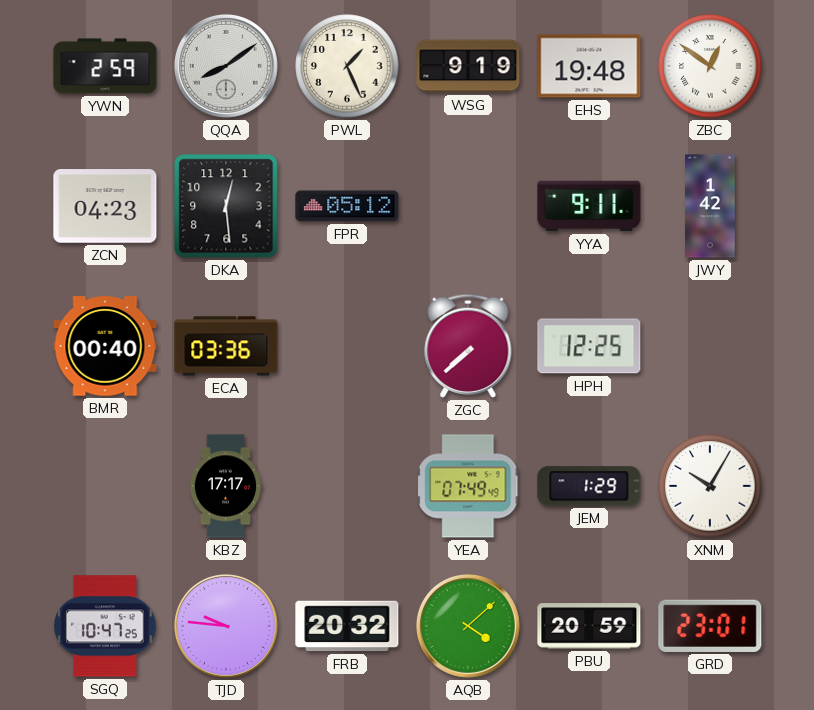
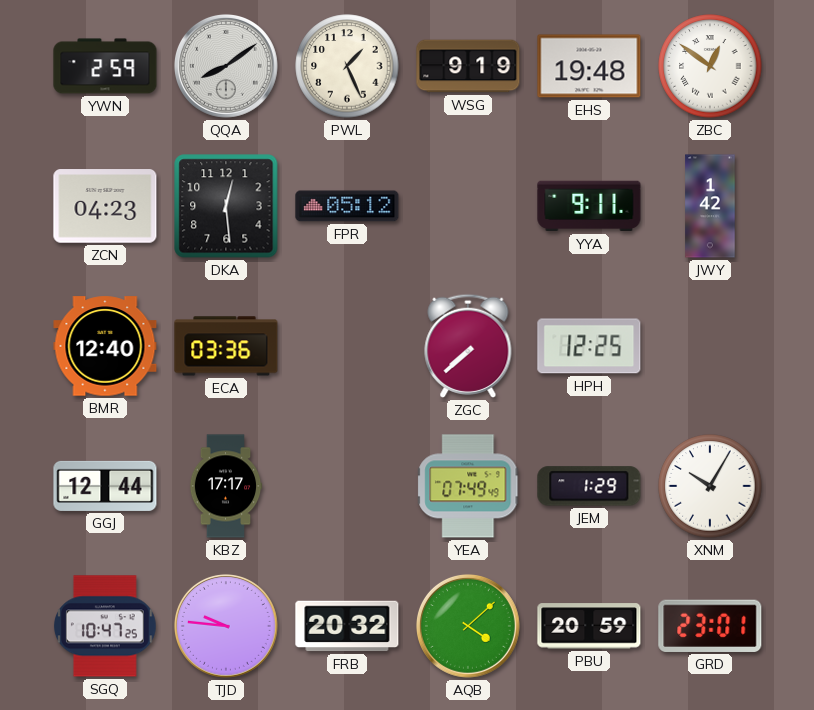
BMR: 00:40 -> 12:40
GGJ: none -> 12:44
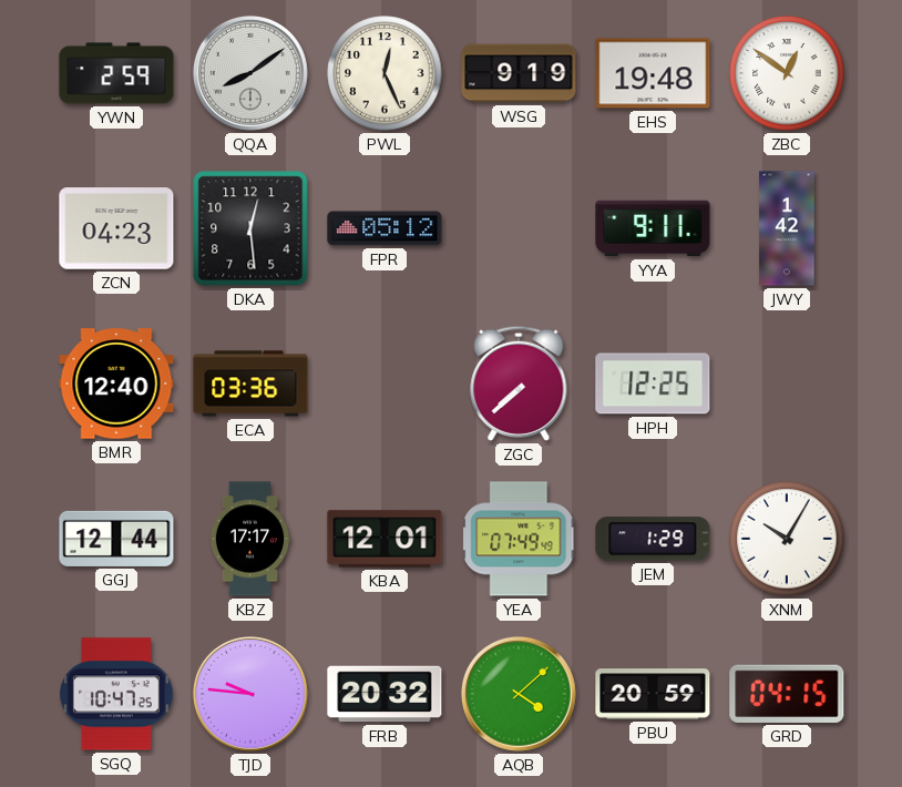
PWL: 1:26 -> 12:26
KBA: none -> 12:01
GRD: 23:01 -> 04:15
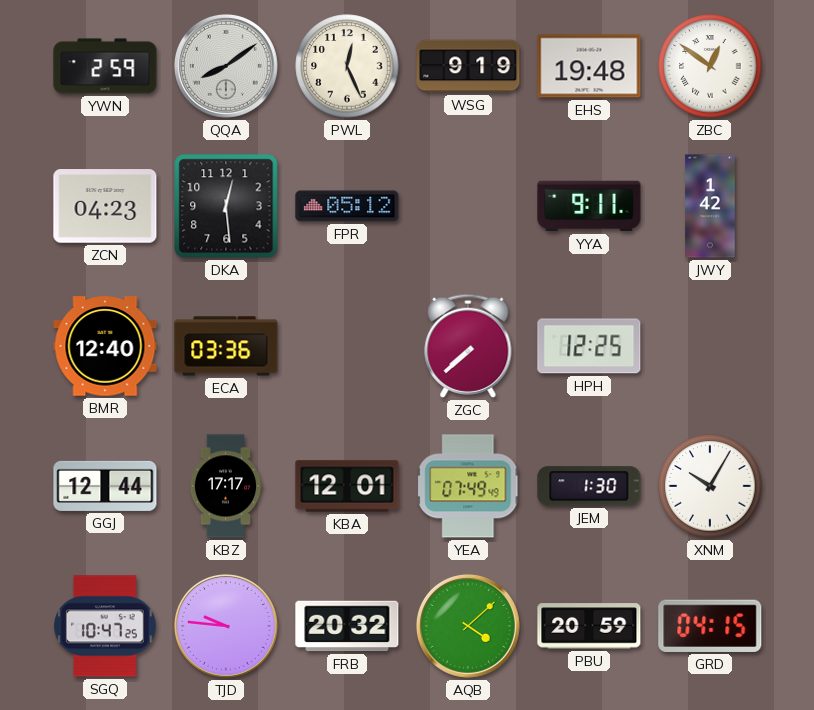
JEM: 1:29 -> 1:30
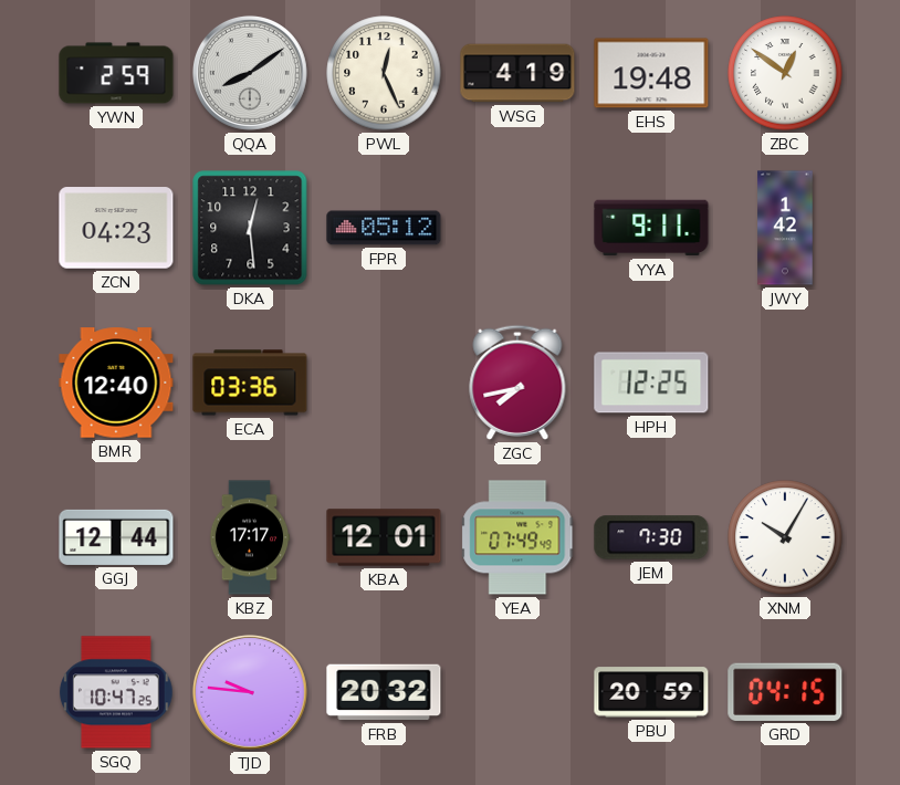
WSG: 9:19 -> 4:19
ZGC: 7:38 -> 7:43
JEM: 1:30 -> 7:30
AQB: 4:08 -> none
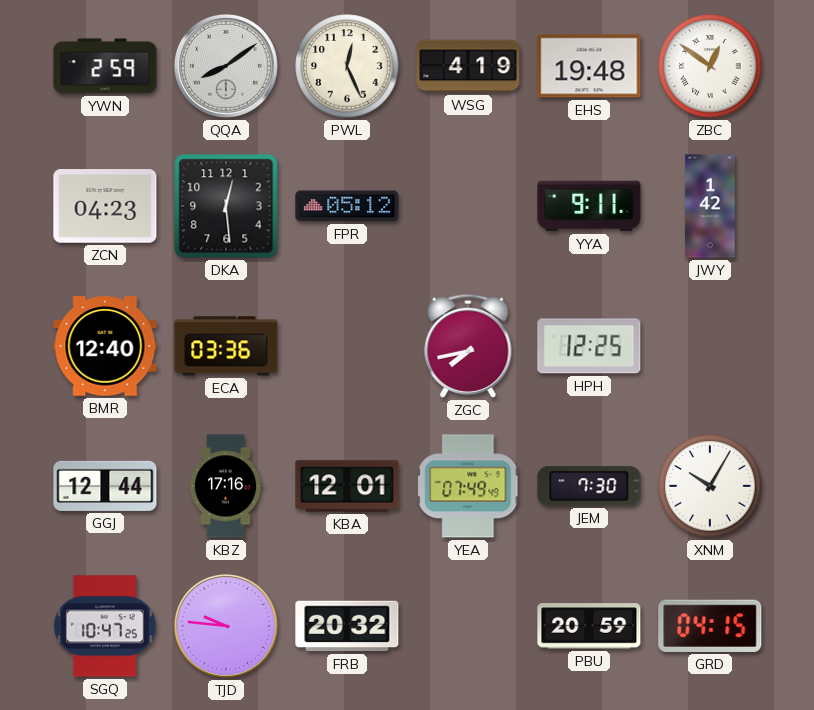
KBZ: 17:17 -> 17:16
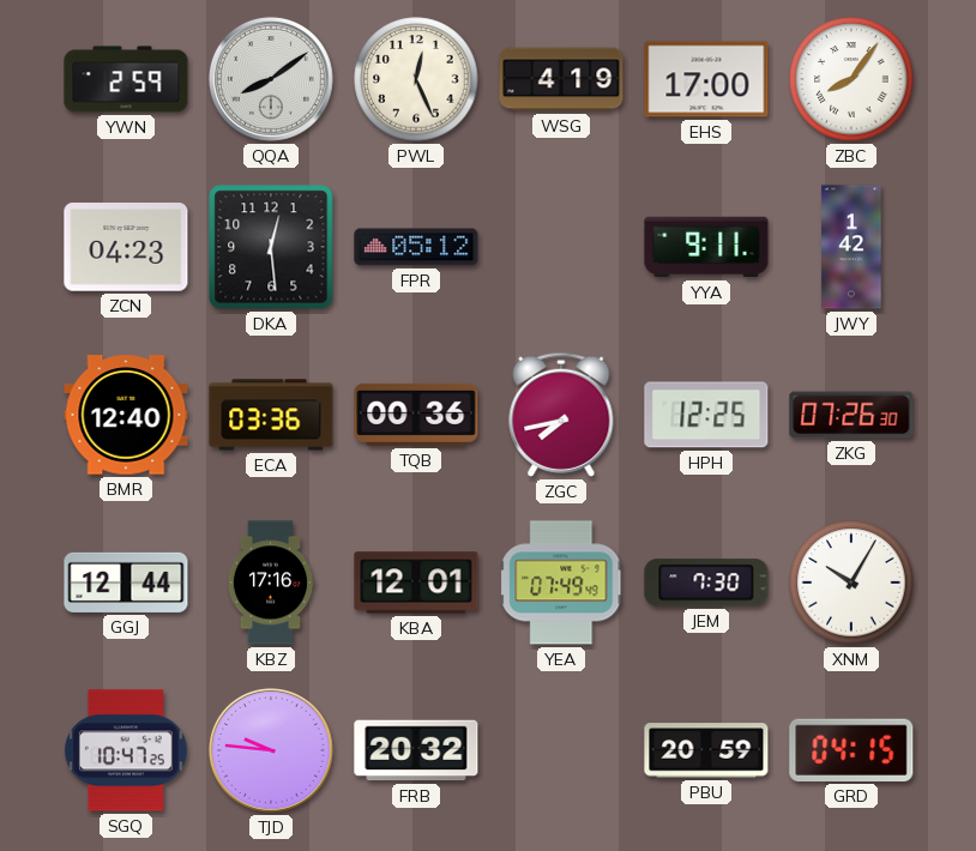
EHS: 19:48 -> 17:00
ZBC: 12:51 -> 8:06
TQB: none -> 00:36
ZKG: none -> 07:26
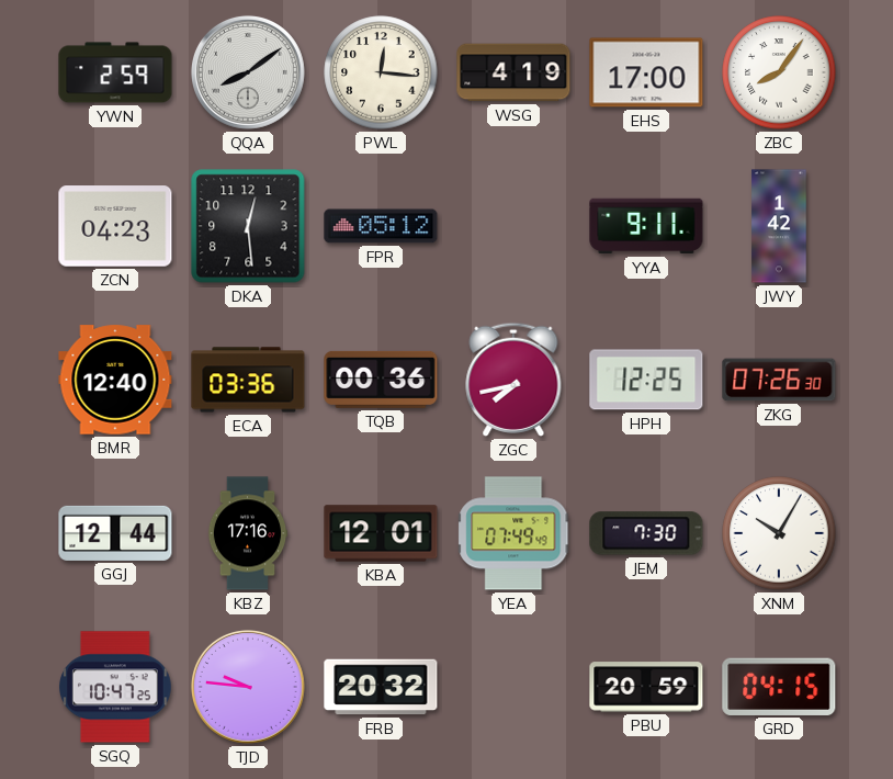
PWL: 12:26 -> 12:16
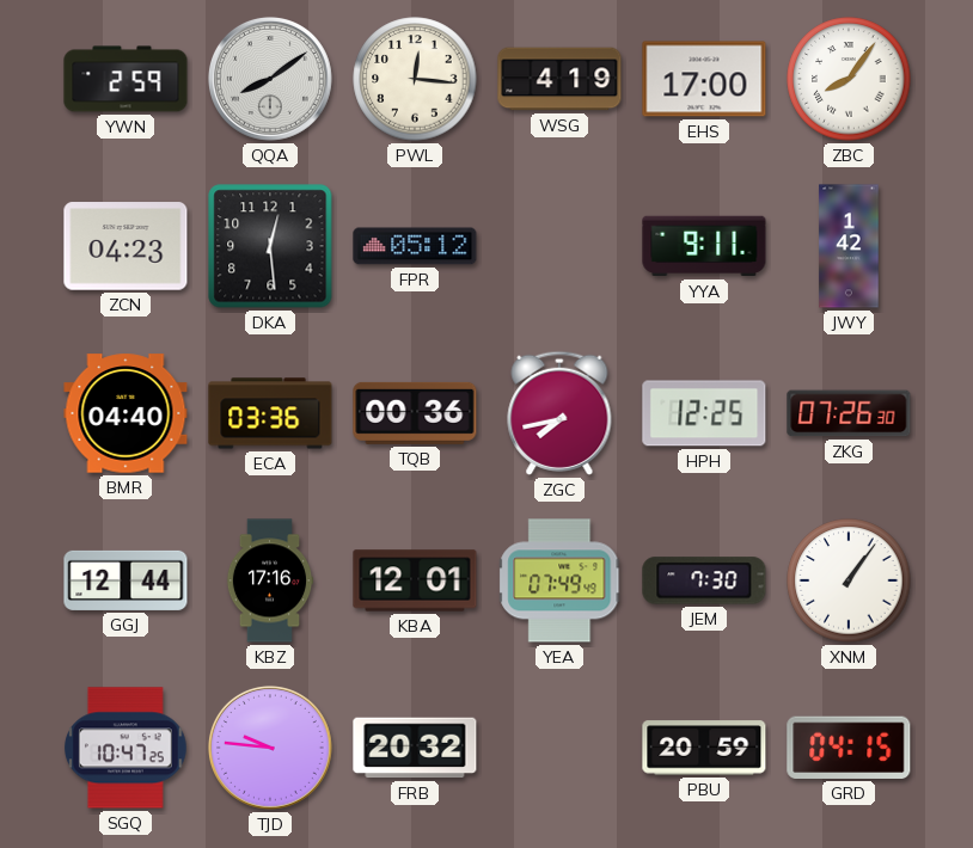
BMR: 12:40 -> 04:40
XNM: 10:05 -> 1:06
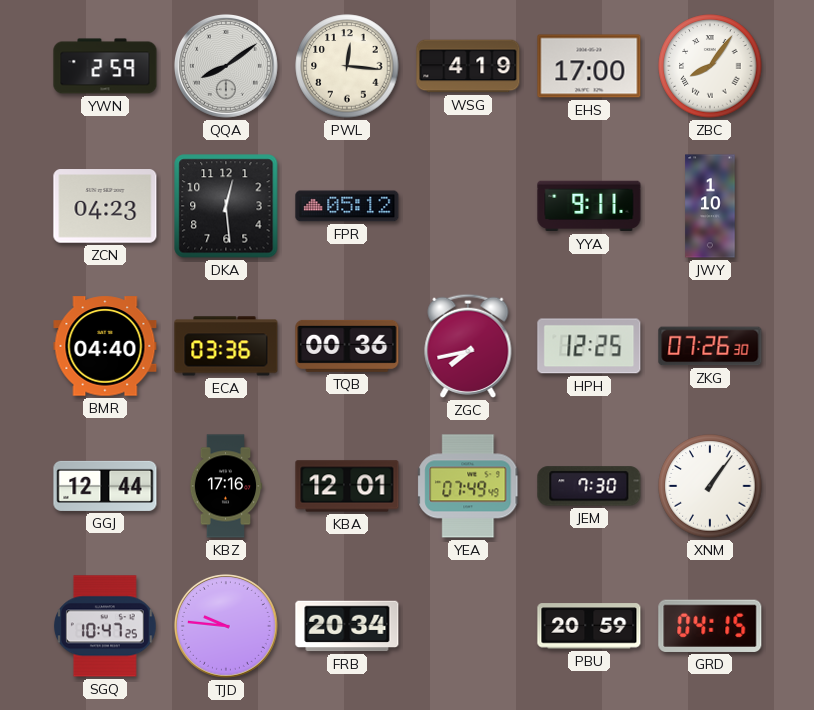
JWY: 1:42 -> 1:10
FRB: 20:32 -> 20:34
